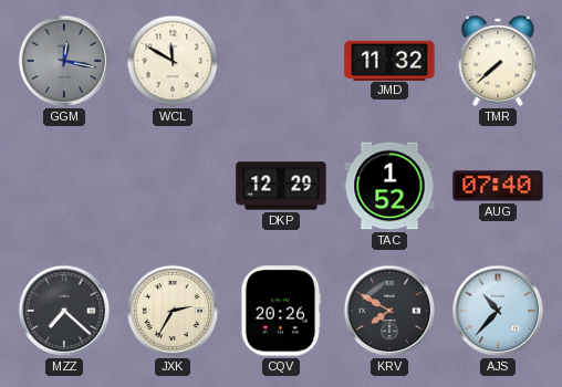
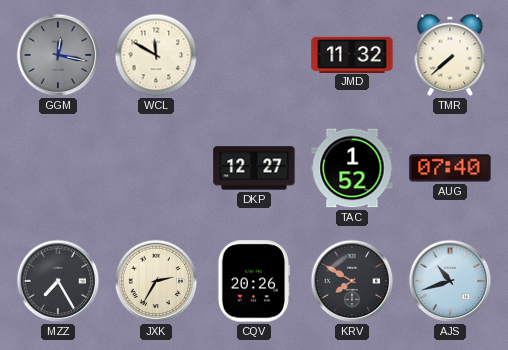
DKP: 12:29 -> 12:27
MZZ: 7:22 -> 7:25
AJS: 10:37 -> 10:42
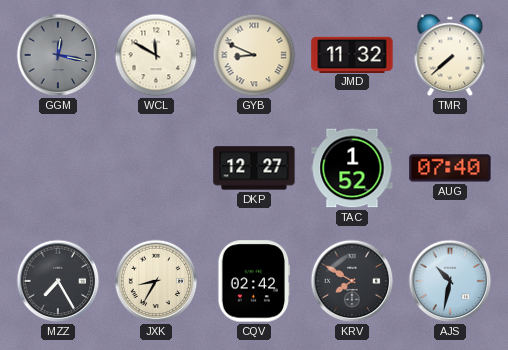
GYB: none -> 8:49
JXK: 2:35 -> 8:35
CQV: 20:26 -> 02:42
AJS: 10:42 -> 10:32
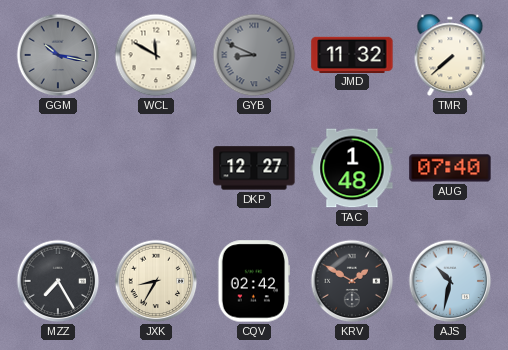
GGM: 12:17 -> 10:17
GYB dial: cream -> grey
TAC: 1:52 -> 1:48
KRV: 7:50 -> 1:50
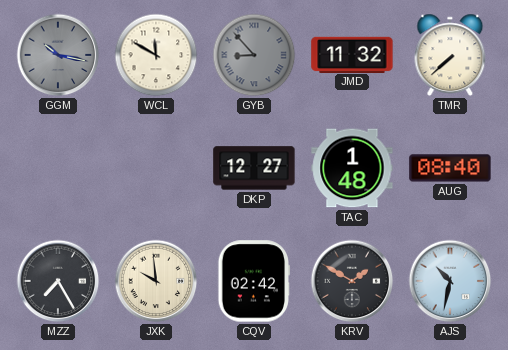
GYB: 8:49 -> 8:53
AUG: 07:40 -> 08:40
JXK: 8:35 -> 9:59
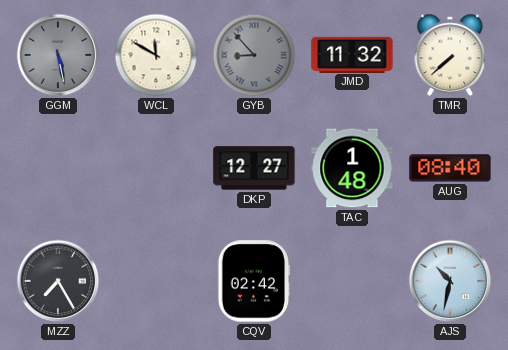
GGM: 10:17 -> 5:28
JXK: 9:59 -> none
KRV: 1:50 -> none
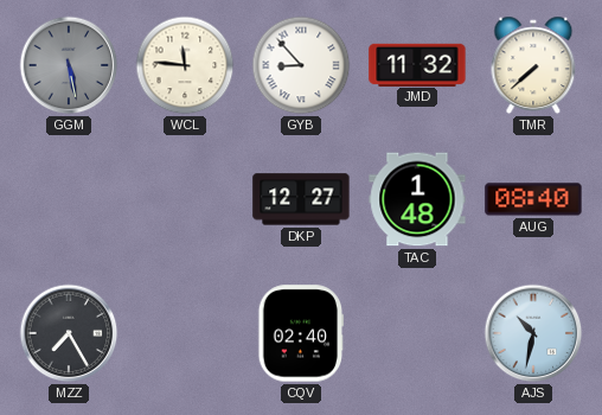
WCL: 11:50 -> 11:46
GYB dial: grey -> white
CQV: 02:42 -> 02:40
